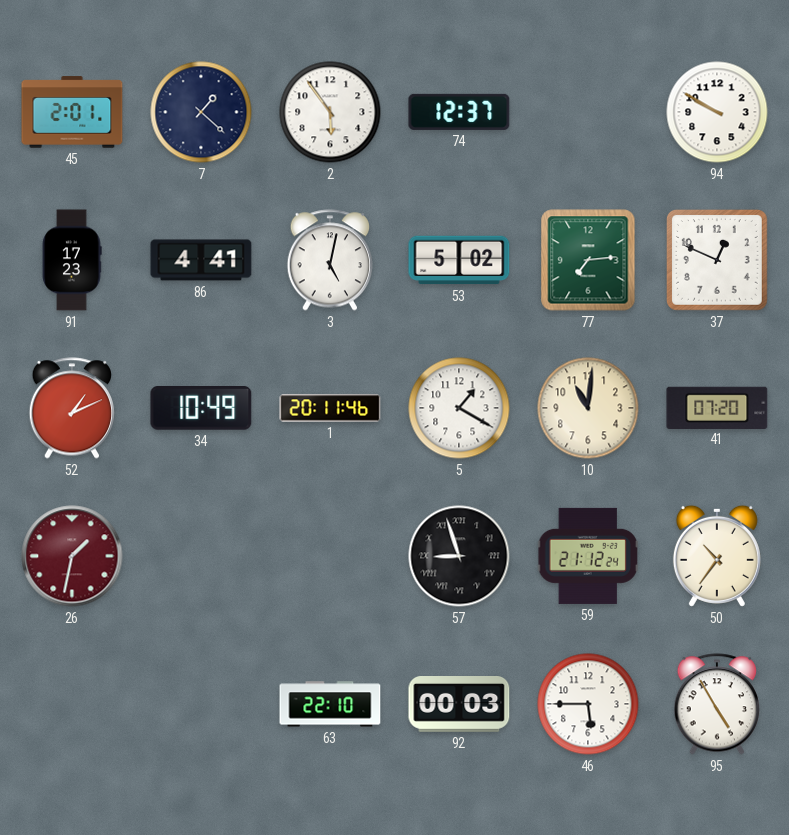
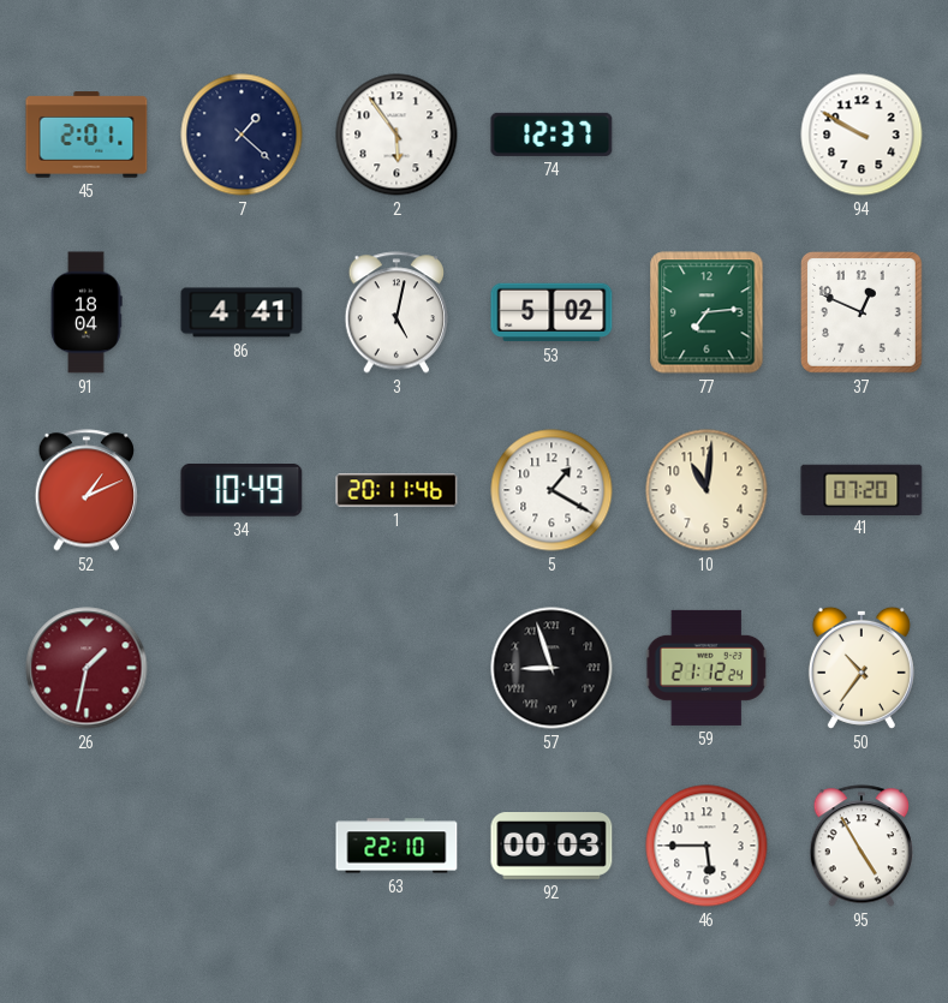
91: 17:23 -> 18:04
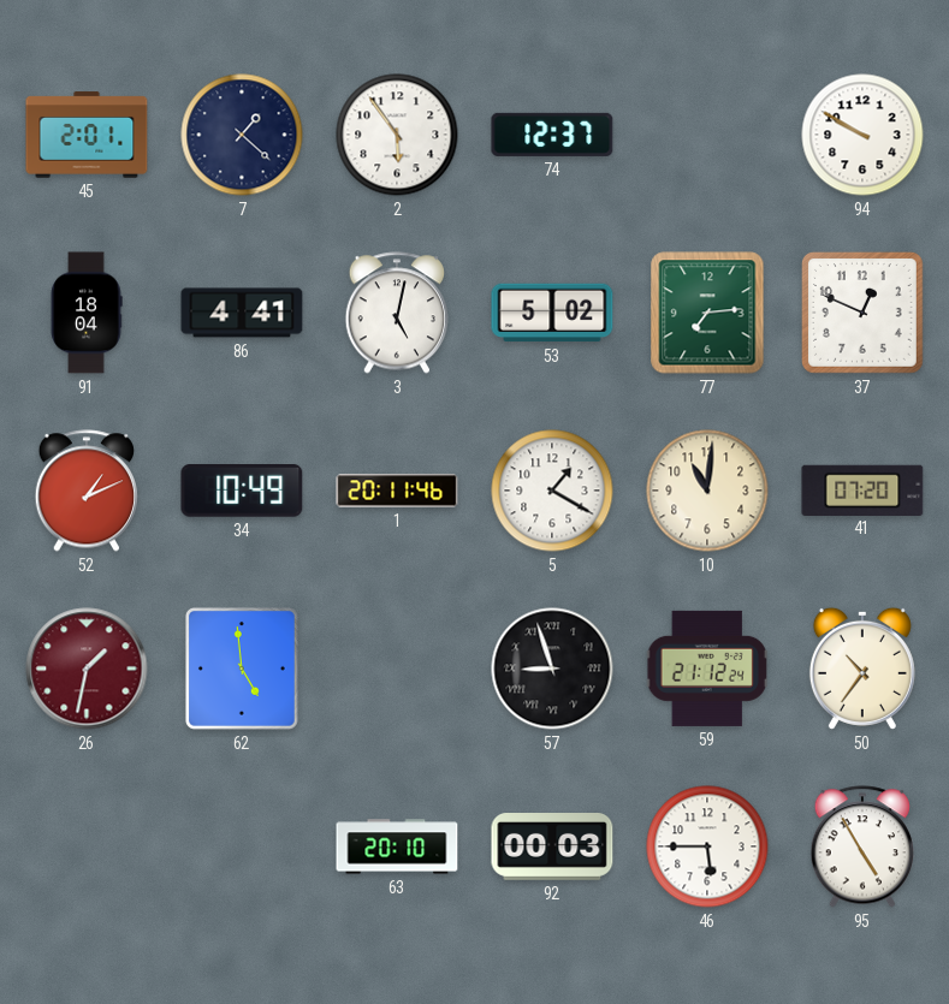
62: none -> 4:59
63: 22:10 -> 20:10
